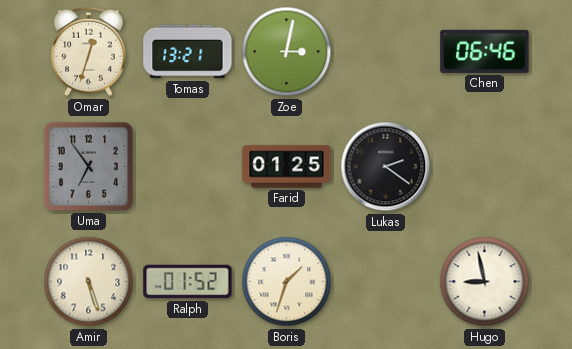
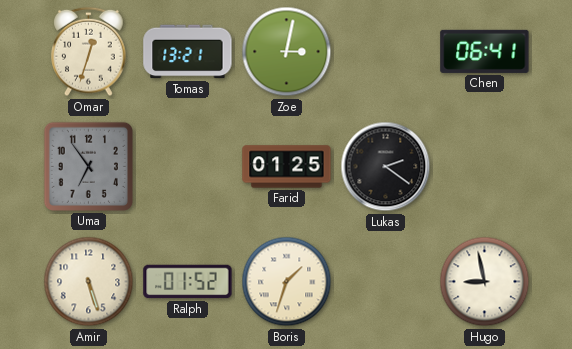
Chen: 06:46 -> 06:41
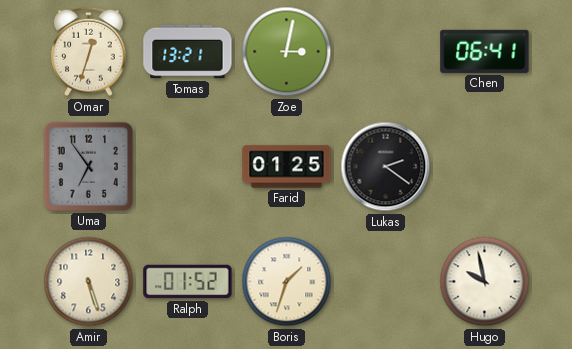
Hugo: 8:58 -> 9:58
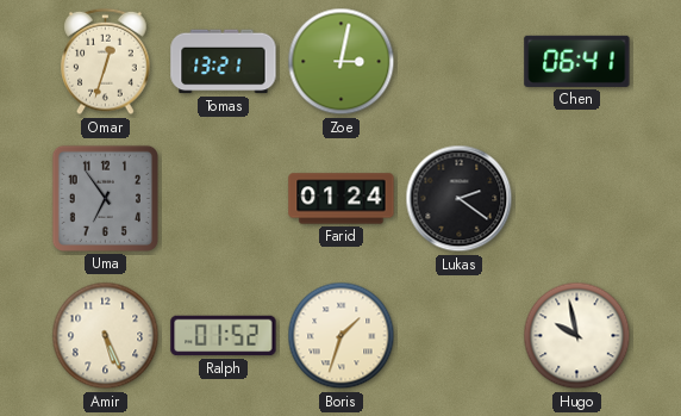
Farid: 01:25 -> 01:24
Amir: 5:27 -> 5:26
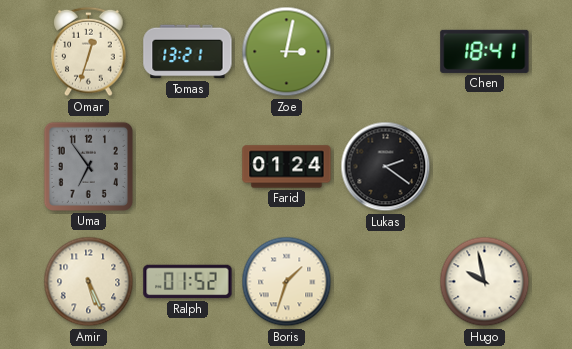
Chen: 06:41 -> 18:41
